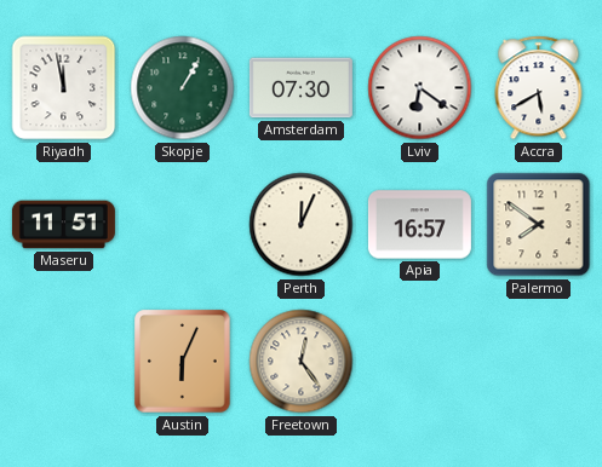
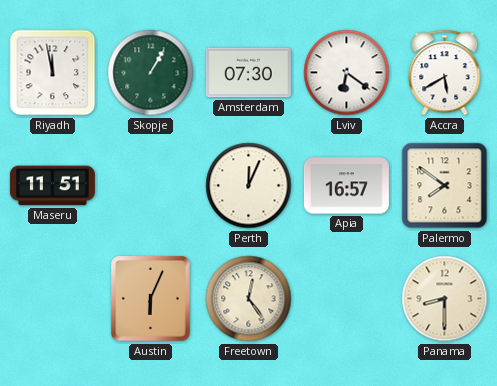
Panama: none -> 8:30
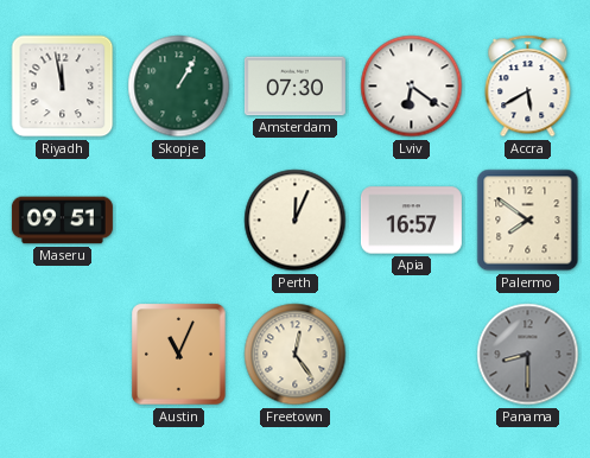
Maseru: 11:51 -> 09:51
Austin: 6:04 -> 11:04
Panama dial: cream -> grey
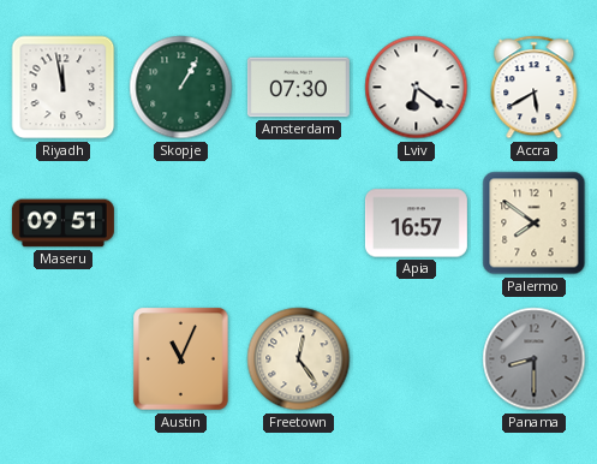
Perth: 12:04 -> none
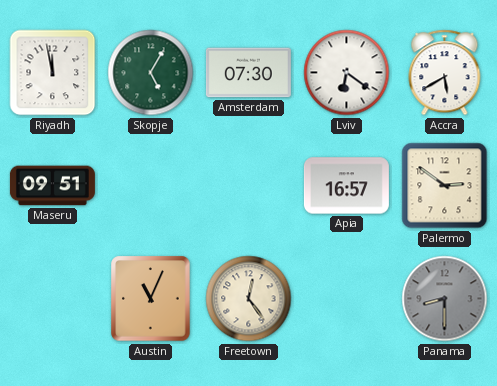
Skopje: 1:05 -> 5:05
Palermo: 7:51 -> 2:51
